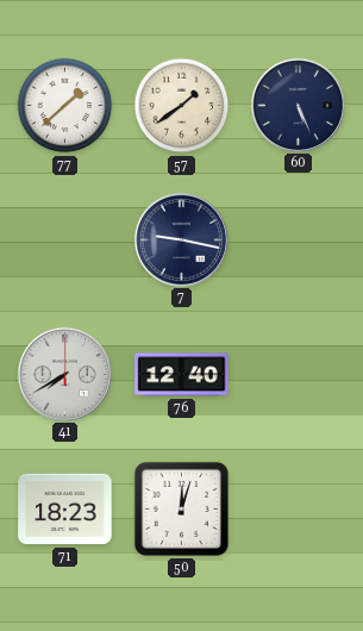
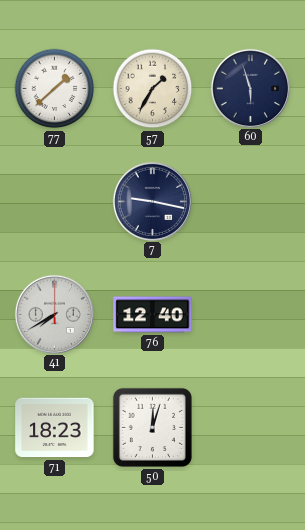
57: 1:39 -> 1:35
60: 5:26 -> 5:57
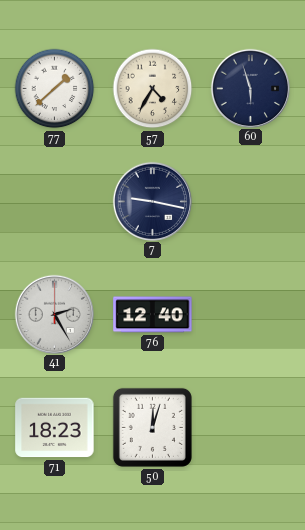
57: 1:35 -> 4:35
41: 7:40 -> 2:25
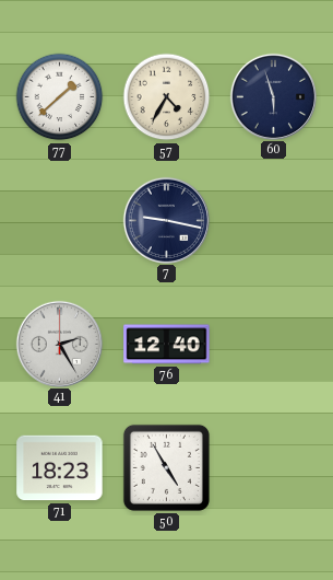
50: 12:03 -> 4:55
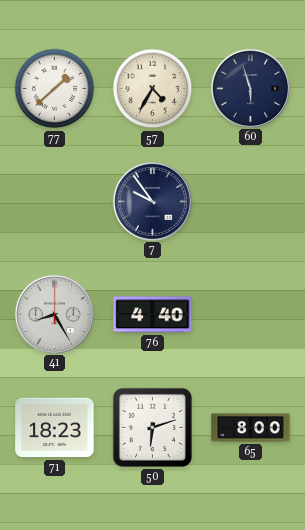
7: 9:17 -> 9:54
41: 2:25 -> 8:25
76: 12:40 -> 4:40
50: 4:55 -> 6:12
65: none -> 8:00
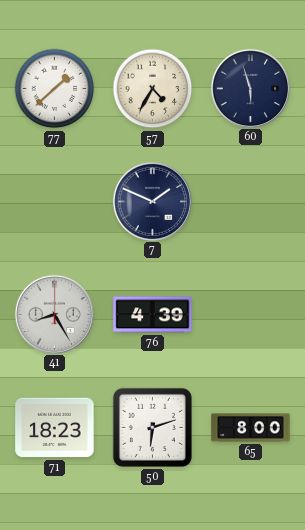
7: 9:54 -> 1:49
76: 4:40 -> 4:39
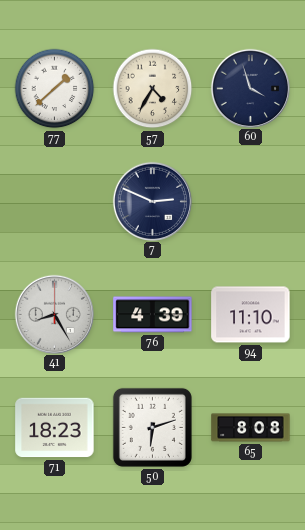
60: 5:57 -> 3:57
7: 1:49 -> 2:49
94: none -> 11:10
65: 8:00 -> 8:08
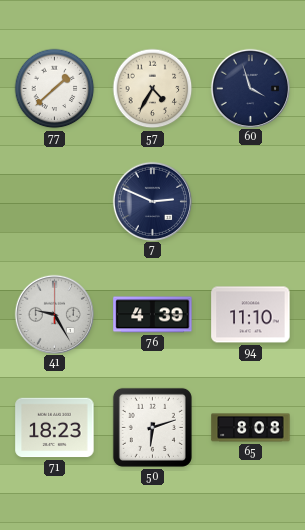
41: 8:25 -> 9:25
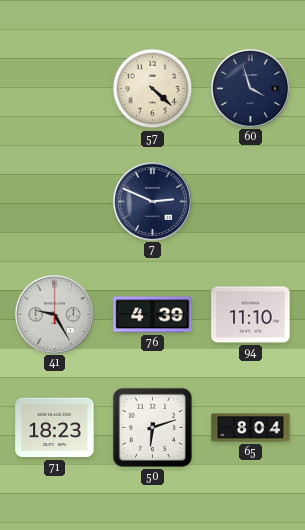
77: 1:38 -> none
57: 4:35 -> 4:22
65: 8:08 -> 8:04
